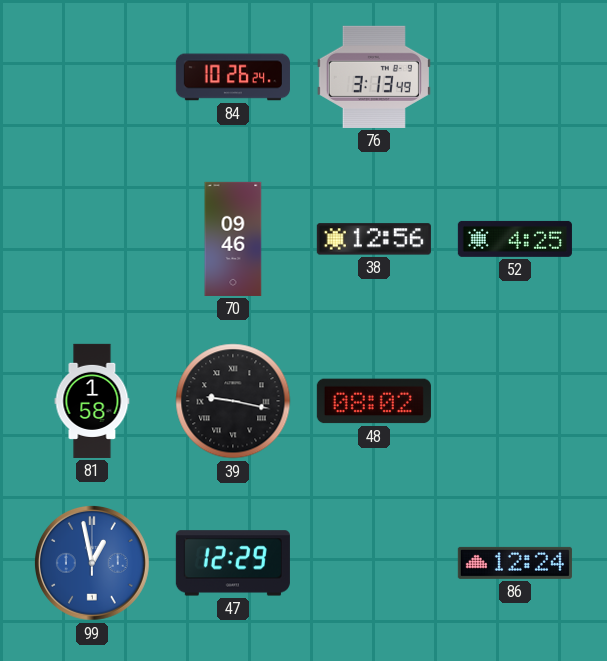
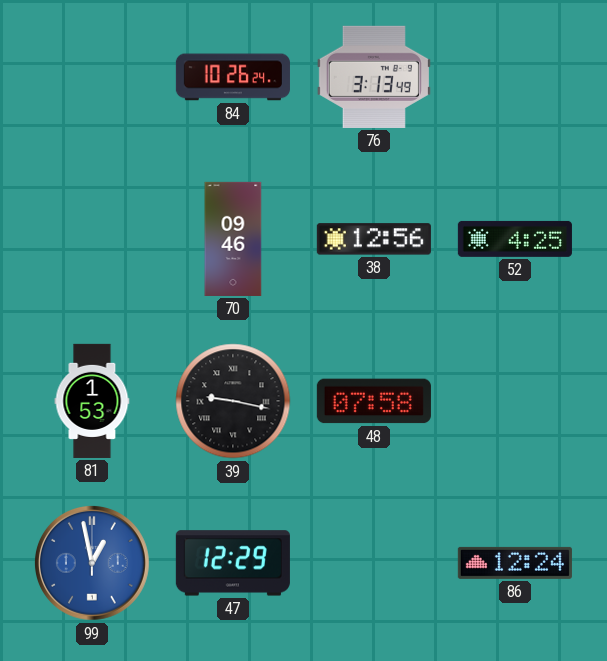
81: 1:58 -> 1:53
48: 08:02 -> 07:58
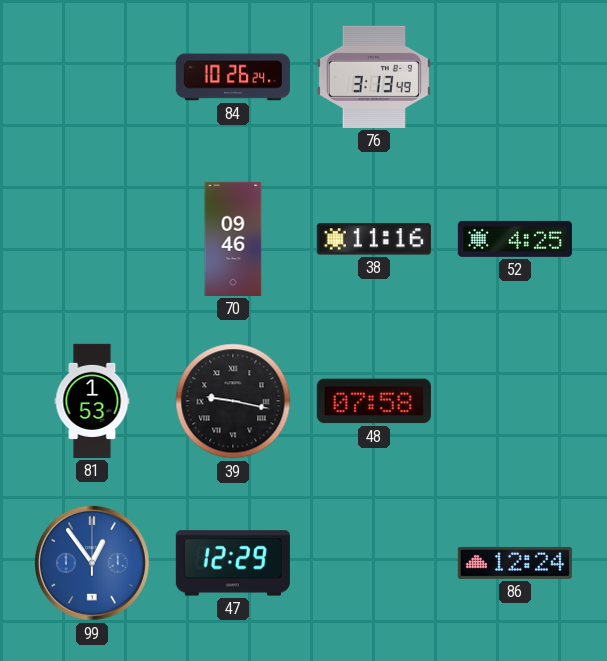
38: 12:56 -> 11:16
99: 12:58 -> 12:54
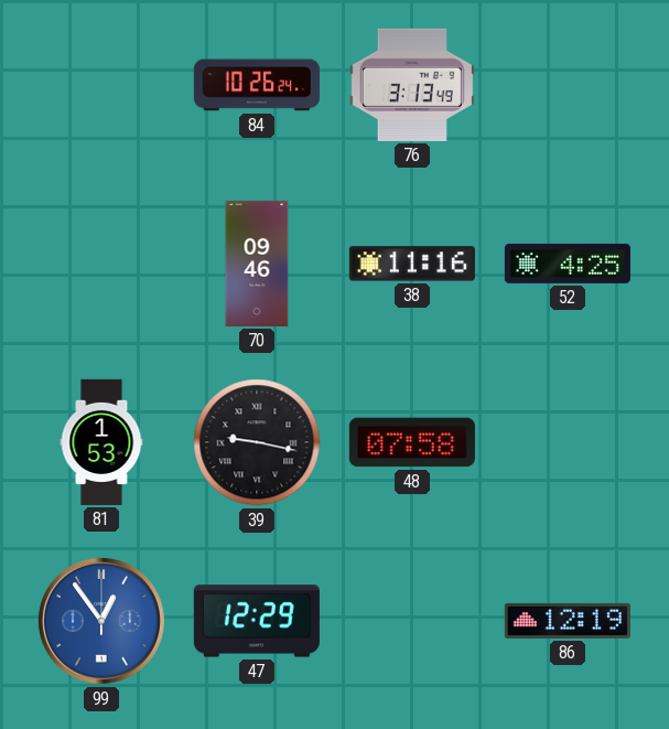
86: 12:24 -> 12:19
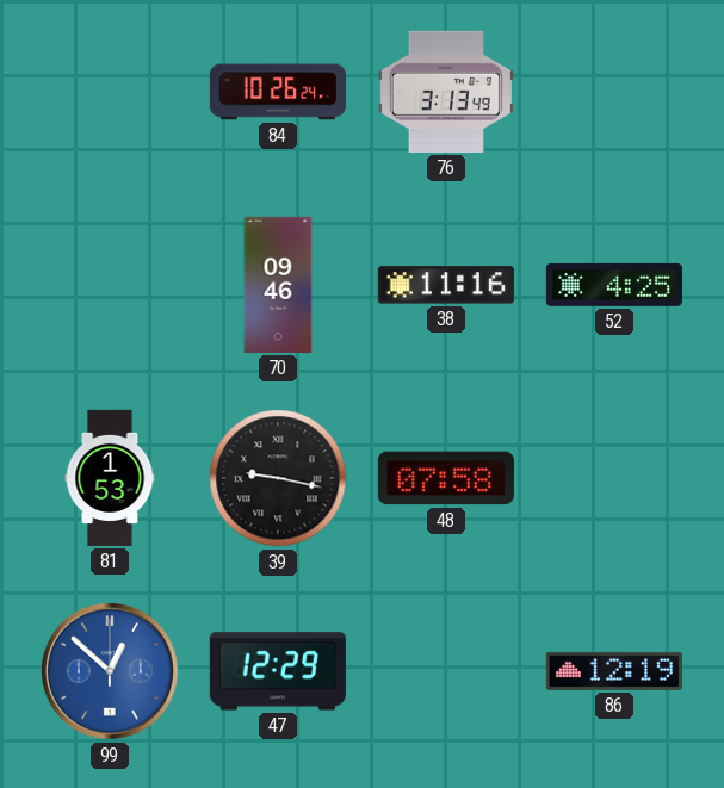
99: 12:54 -> 12:52
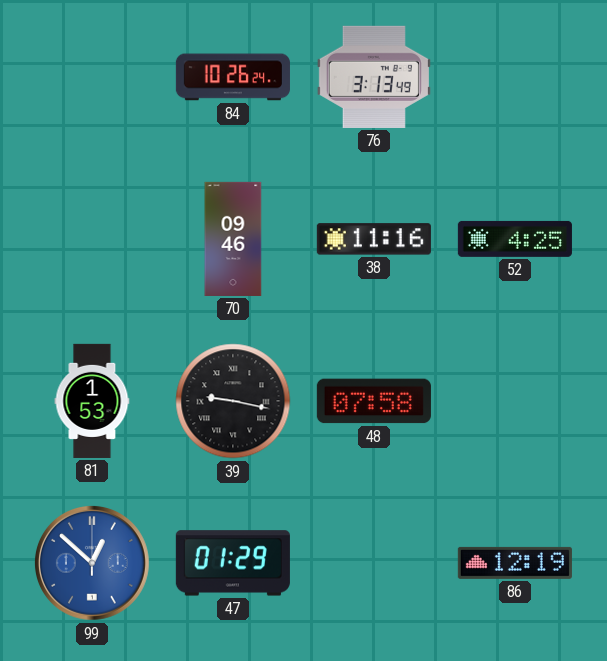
47: 12:29 -> 01:29
